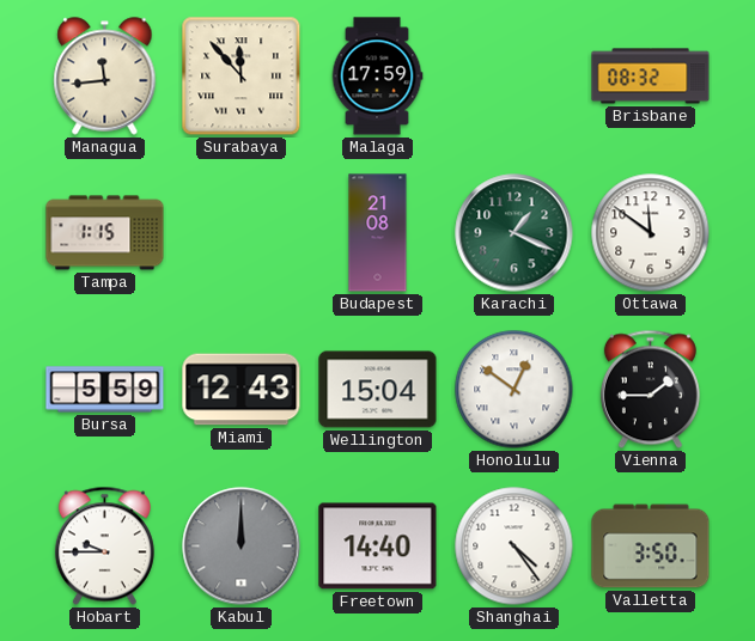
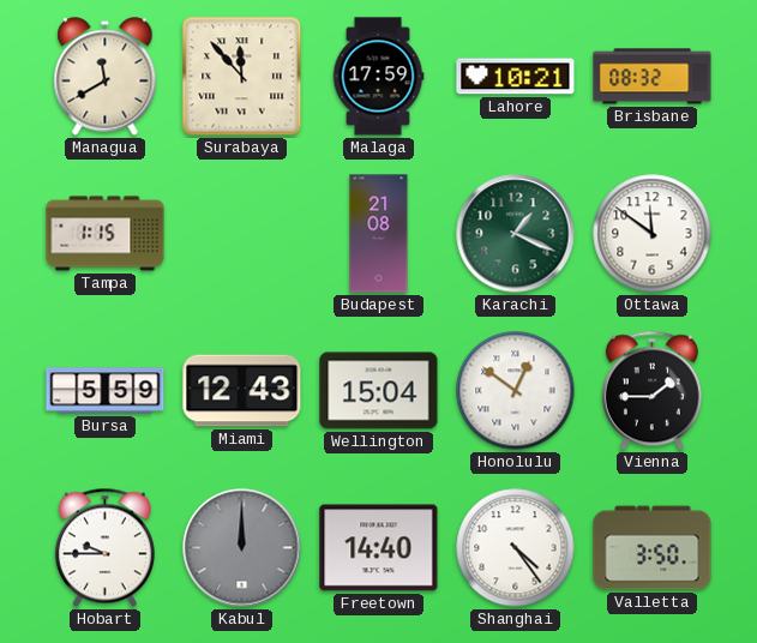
Managua: 11:44 -> 11:40
Lahore: none -> 10:21
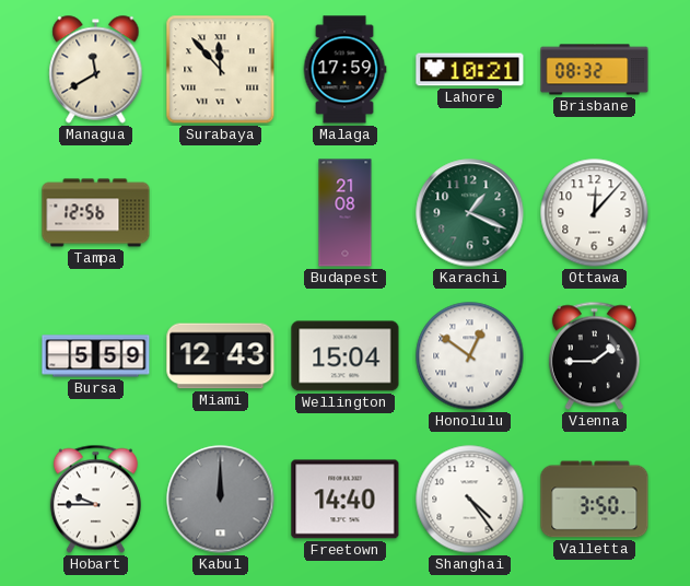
Tampa: 1:15 -> 12:56
Ottawa: 11:51 -> 12:07
